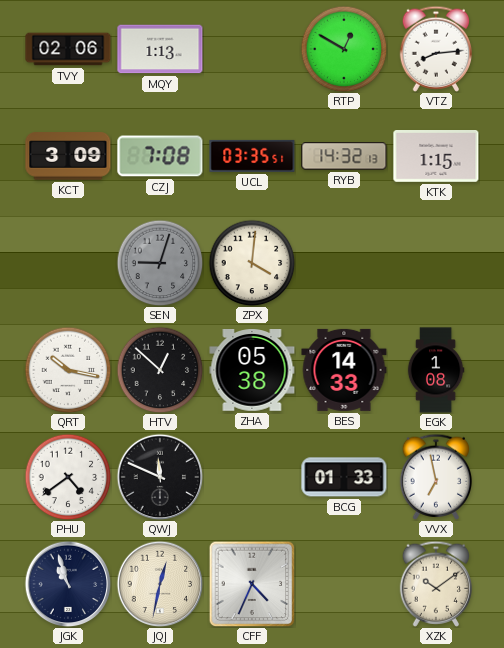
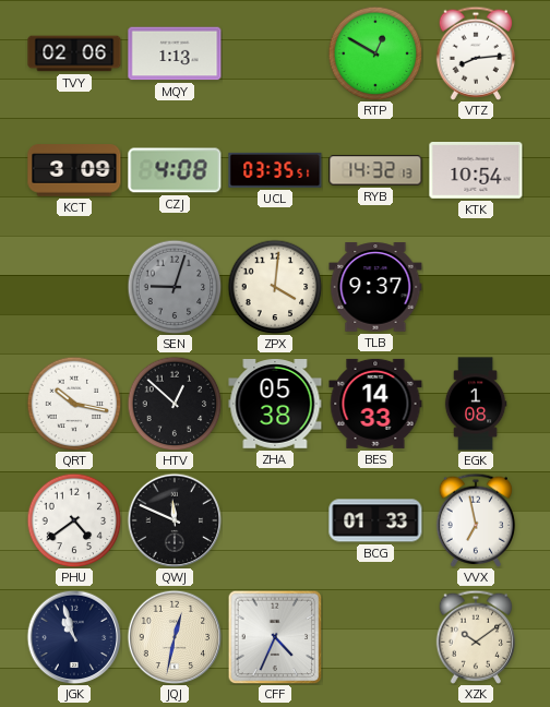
CZJ: 7:08 -> 4:08
KTK: 1:15 -> 10:54
TLB: none -> 9:37
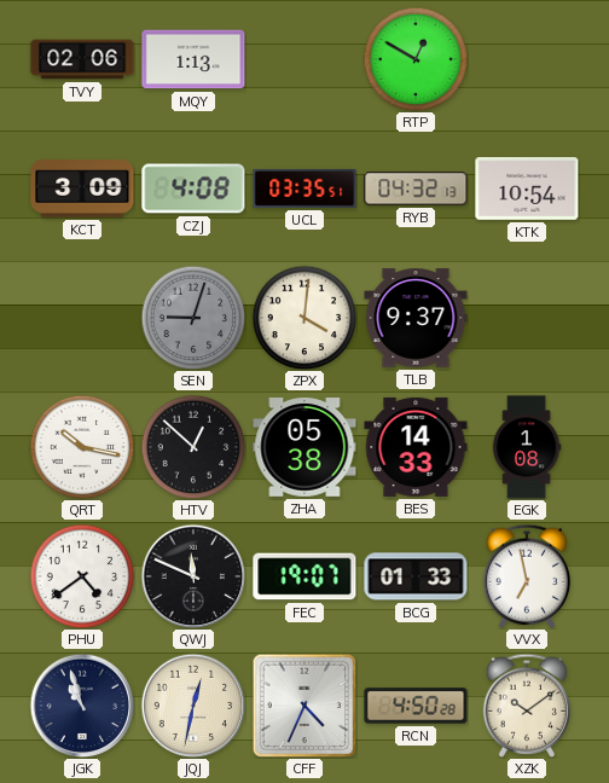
VTZ: 8:14 -> none
RYB: 14:32 -> 04:32
FEC: none -> 19:07
RCN: none -> 4:50
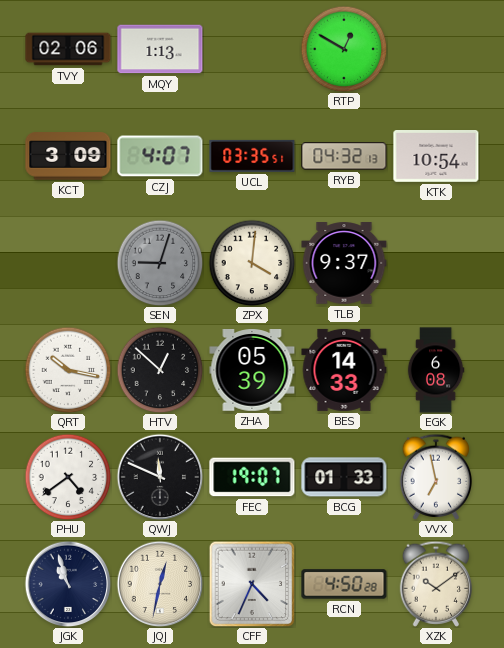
CZJ: 4:08 -> 4:07
ZHA: 05:38 -> 05:39
EGK: 1:08 -> 6:08
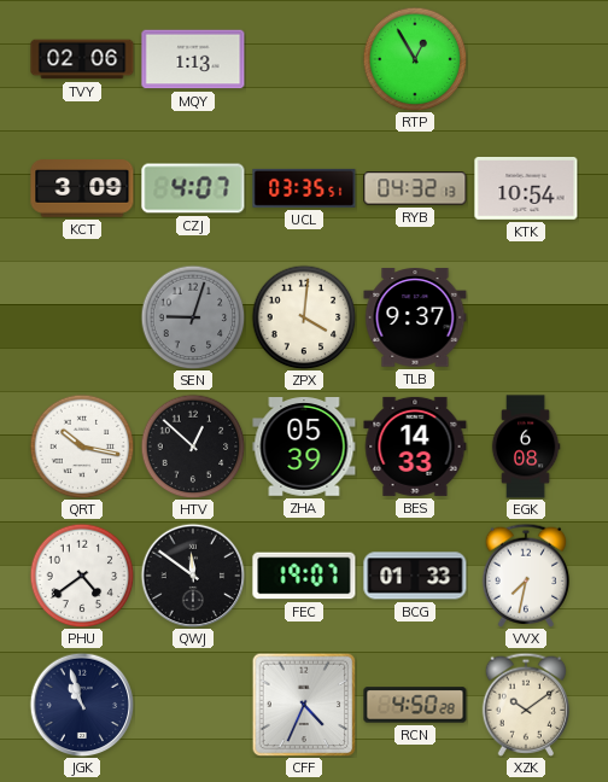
RTP: 12:50 -> 12:55
QWJ: 11:49 -> 11:51
VVX: 6:58 -> 7:32
JQJ: 12:32 -> none
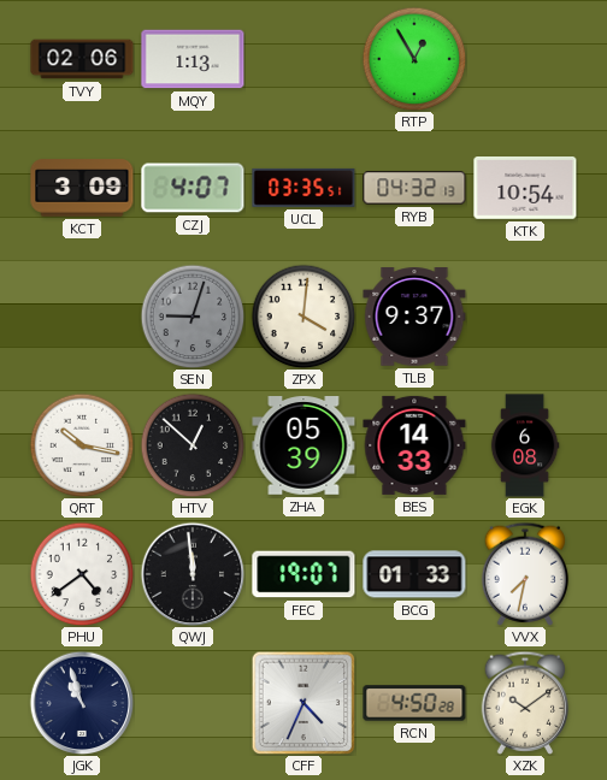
QWJ: 11:51 -> 11:59
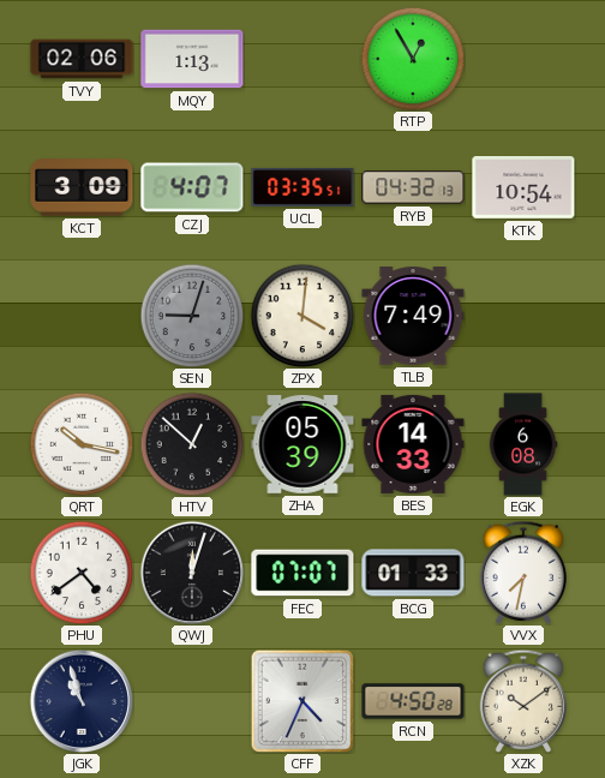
TLB: 9:37 -> 7:49
QWJ: 11:59 -> 12:03
FEC: 19:07 -> 07:07
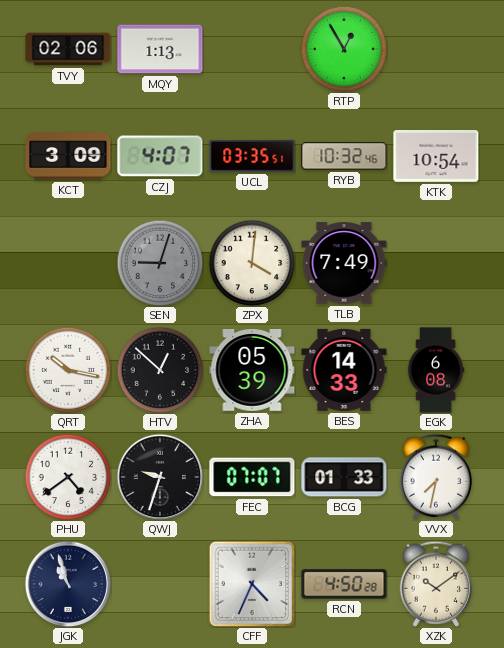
RYB: 04:32 -> 10:32
QWJ: 12:03 -> 9:33
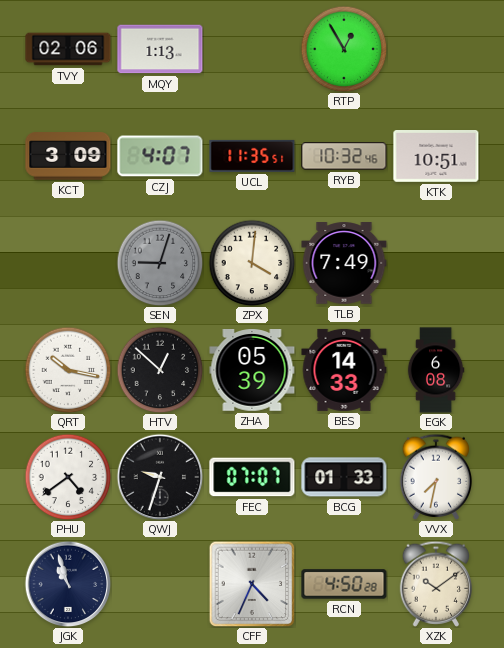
UCL: 03:35 -> 11:35
KTK: 10:54 -> 10:51
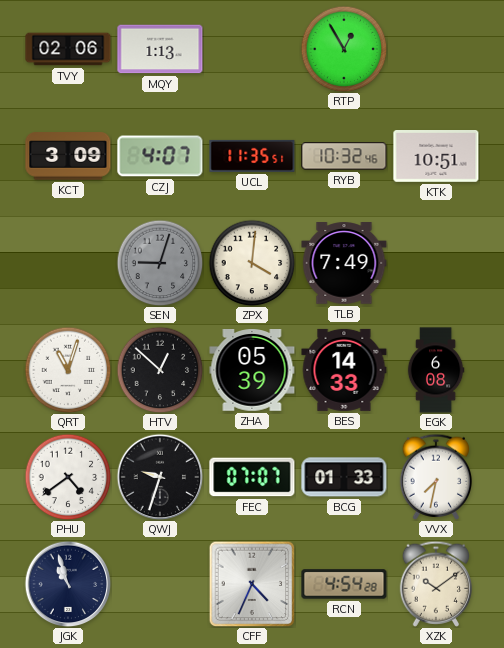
QRT: 10:17 -> 11:03
RCN: 4:50 -> 4:54
